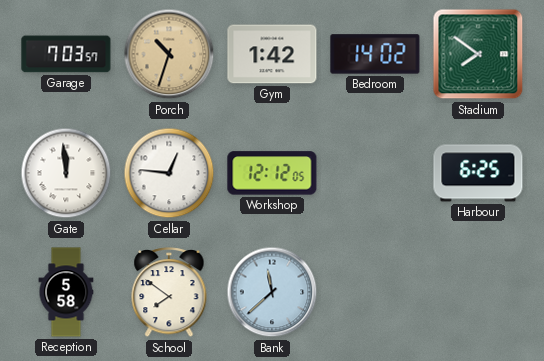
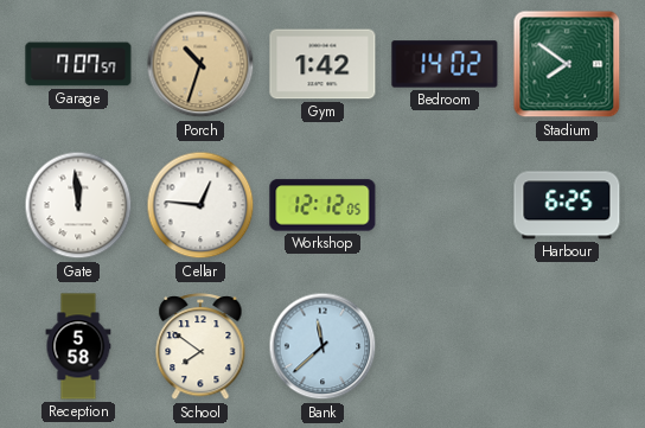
Garage: 7:03 -> 7:07
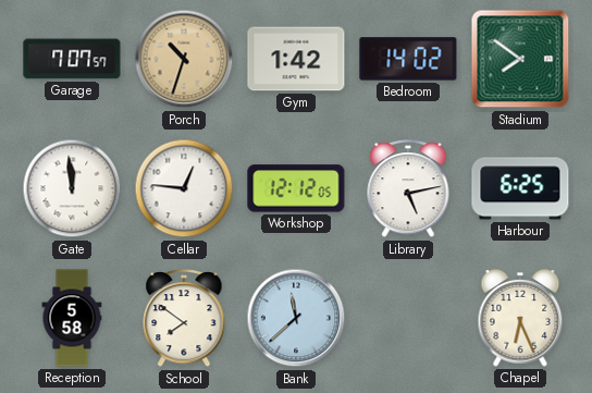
Library: none -> 5:13
Chapel: none -> 6:26
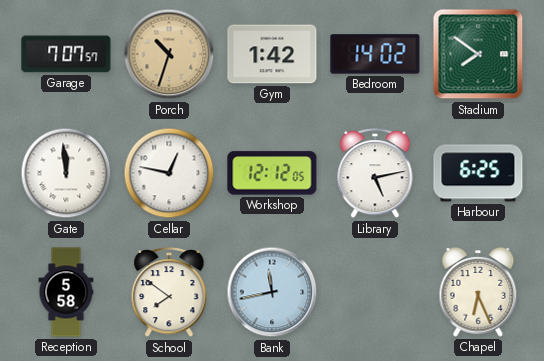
Cellar: 12:46 -> 12:47
Bank: 11:38 -> 11:43
